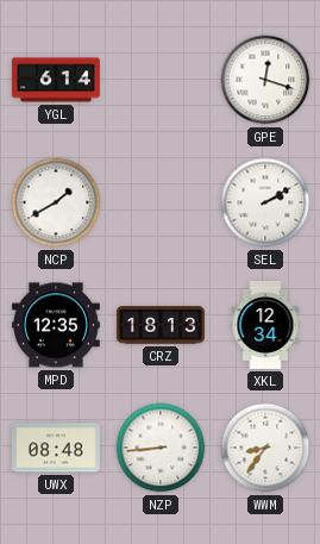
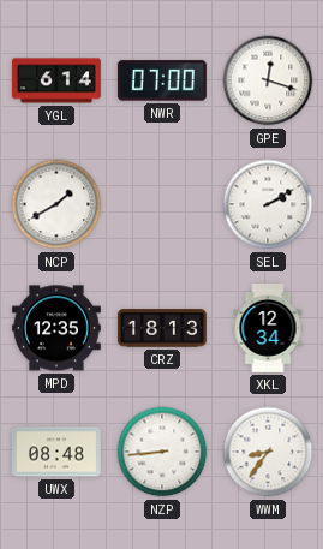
NWR: none -> 07:00
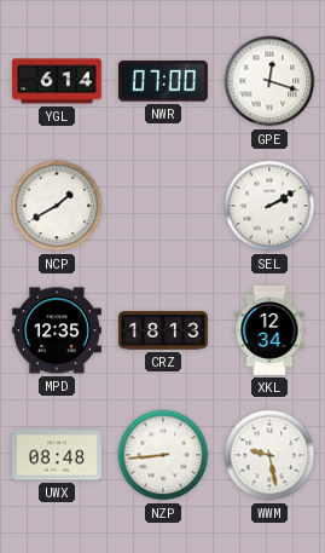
WWM: 8:36 -> 9:28
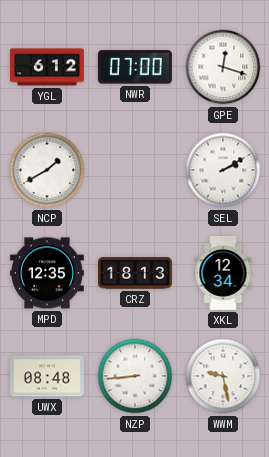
YGL: 6:14 -> 6:12
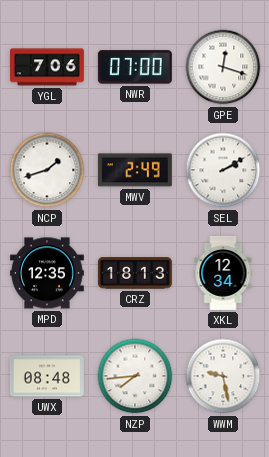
YGL: 6:12 -> 7:06
NCP: 1:40 -> 1:42
MWV: none -> 2:49
NZP: 8:44 -> 7:44
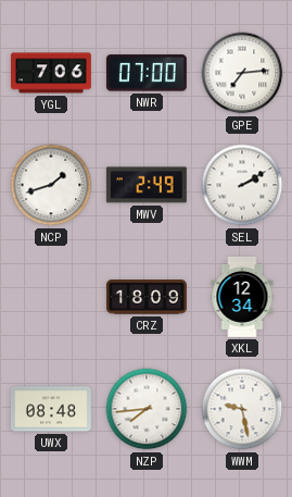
GPE: 12:18 -> 7:14
MPD: 12:35 -> none
CRZ: 18:13 -> 18:09
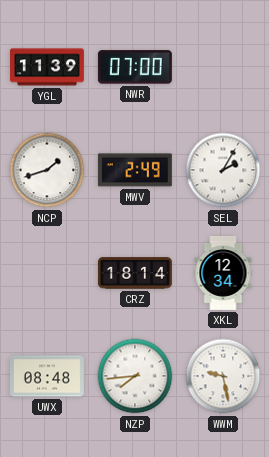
YGL: 7:06 -> 11:39
GPE: 7:14 -> none
SEL: 2:10 -> 2:05
CRZ: 18:09 -> 18:14
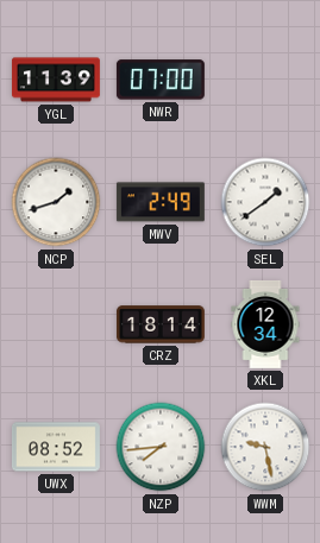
SEL: 2:05 -> 1:39
UWX: 08:48 -> 08:52
